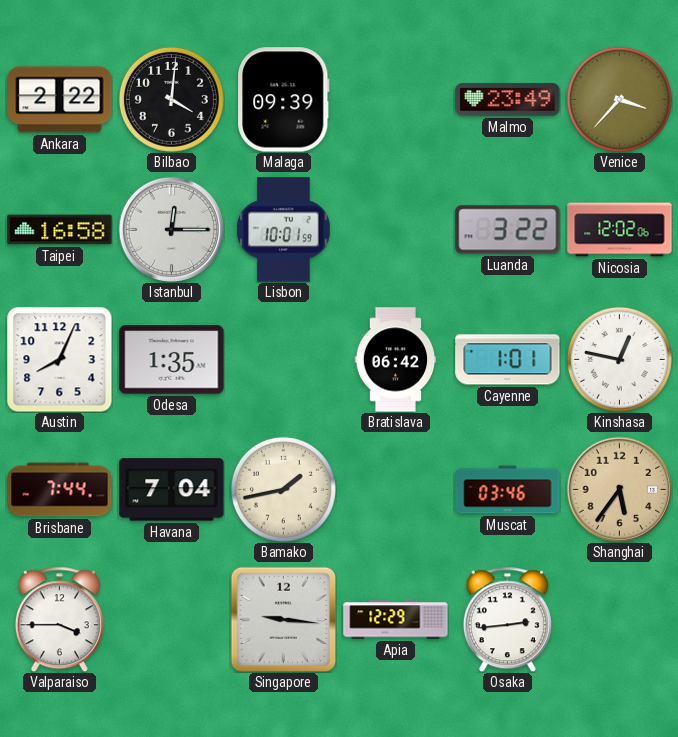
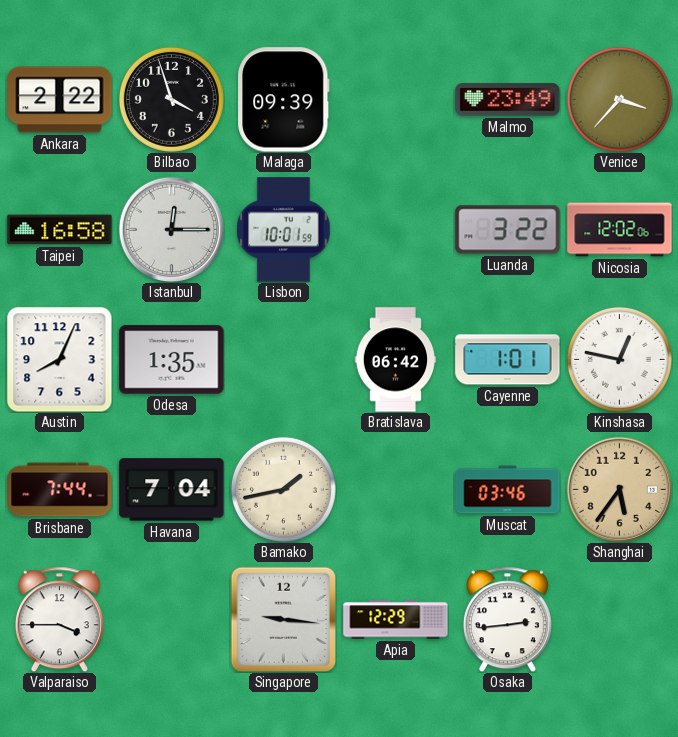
Bilbao: 4:01 -> 3:57
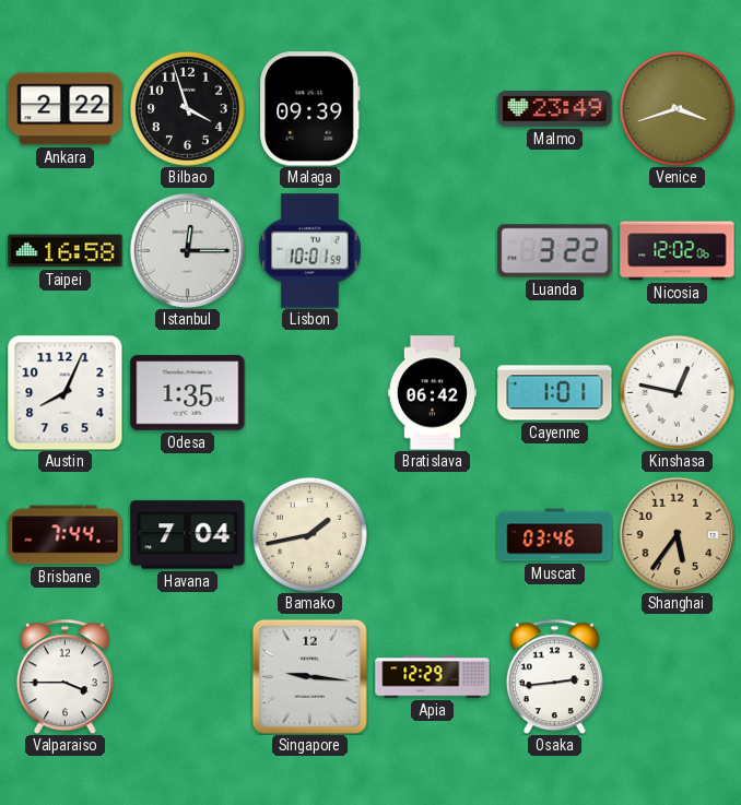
Venice: 3:37 -> 3:42
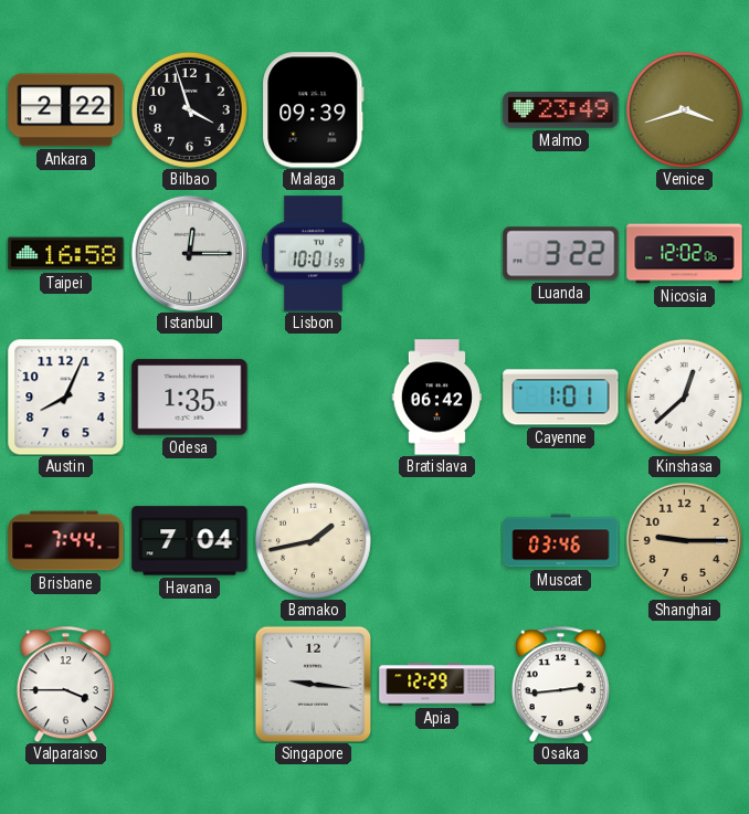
Kinshasa: 12:47 -> 12:38
Shanghai: 5:36 -> 9:15
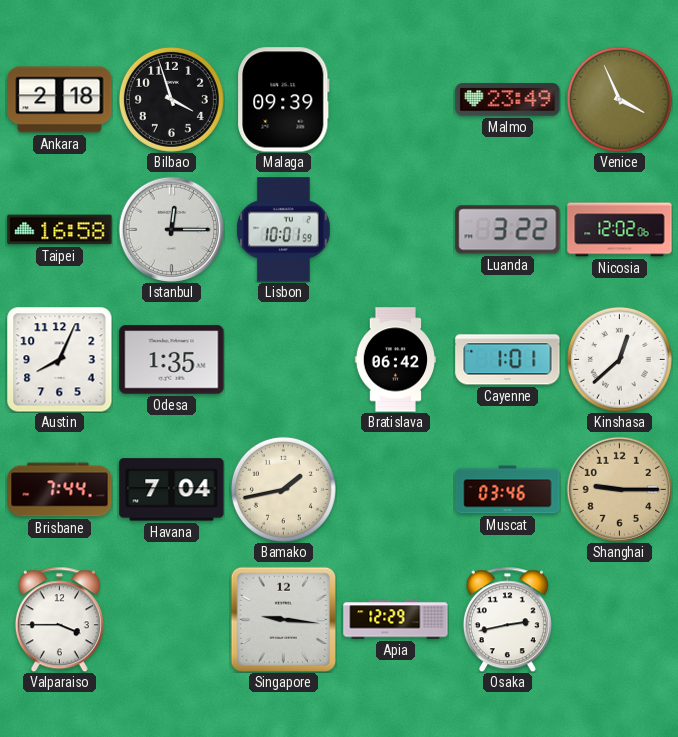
Ankara: 2:22 -> 2:18
Venice: 3:42 -> 3:56
Osaka: 2:44 -> 2:43
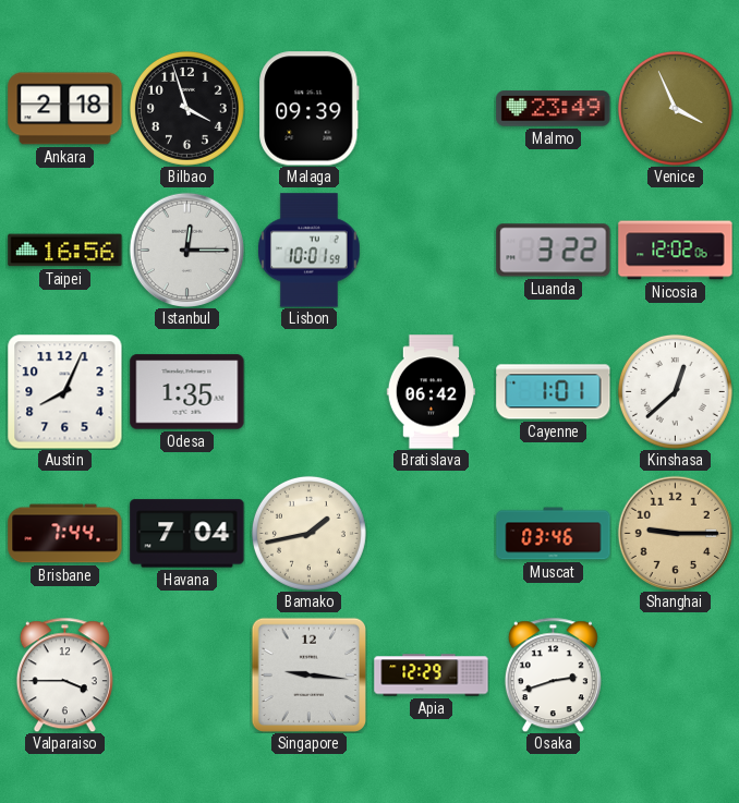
Taipei: 16:58 -> 16:56
Osaka: 2:43 -> 2:42
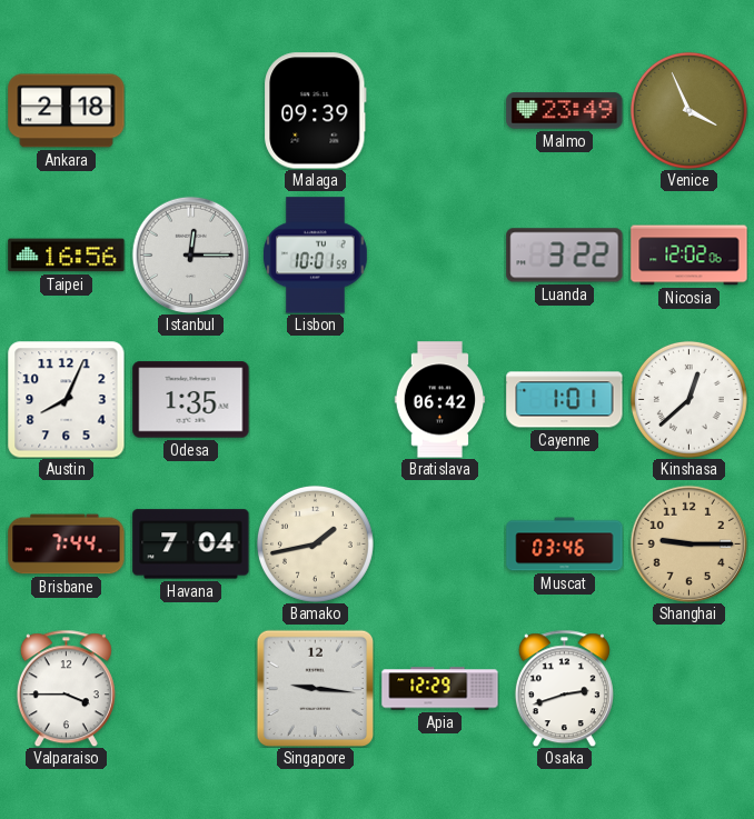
Bilbao: 3:57 -> none
